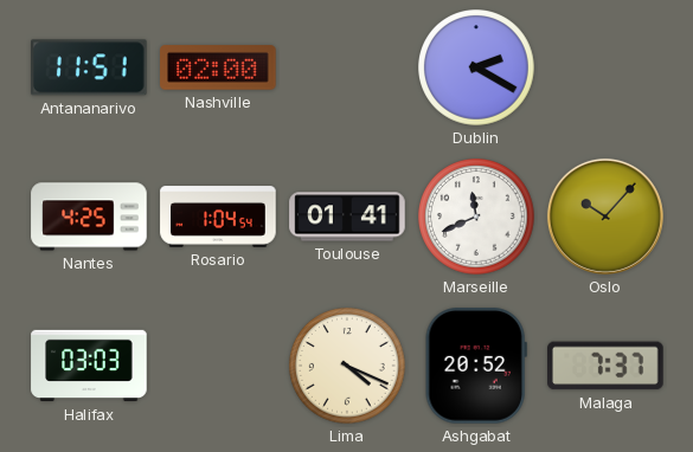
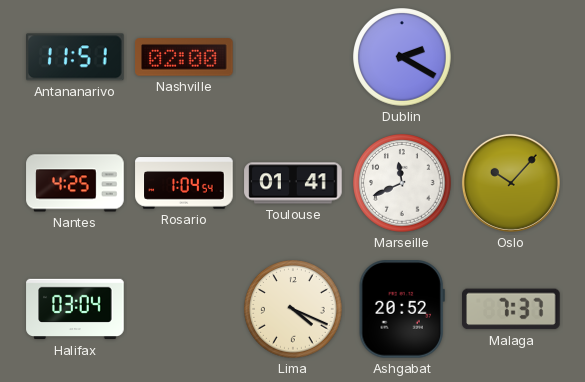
Halifax: 03:03 -> 03:04
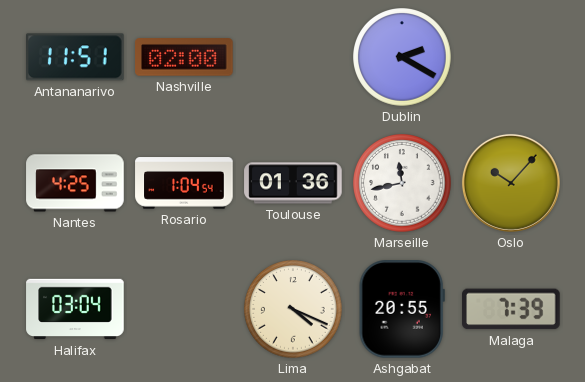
Toulouse: 01:41 -> 01:36
Marseille: 11:41 -> 11:43
Ashgabat: 20:52 -> 20:55
Malaga: 7:37 -> 7:39
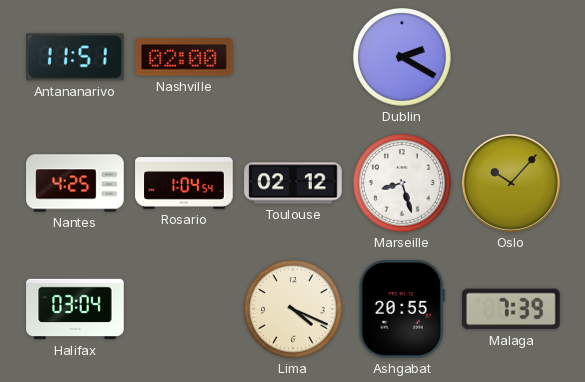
Toulouse: 01:36 -> 02:12
Marseille: 11:43 -> 8:27
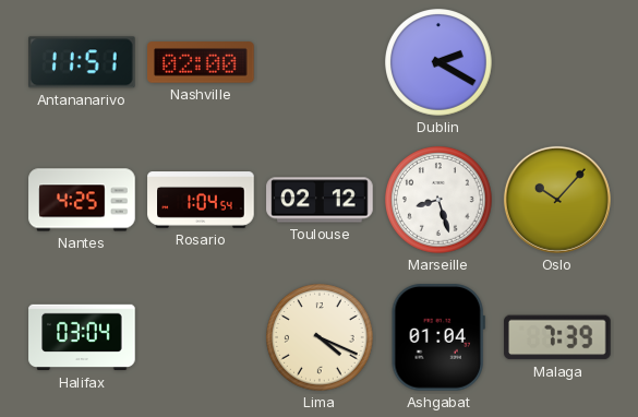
Ashgabat: 20:55 -> 01:04
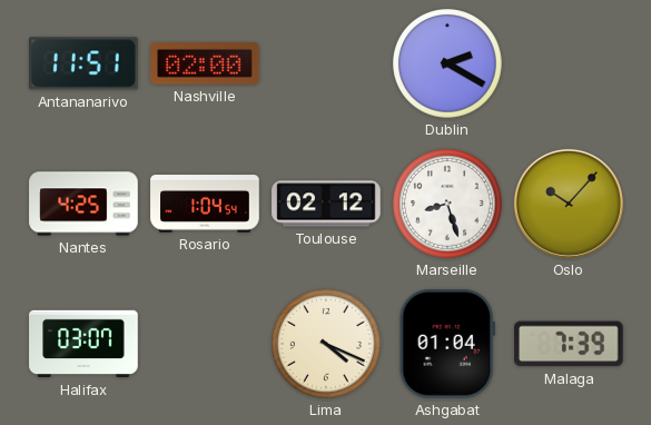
Halifax: 03:04 -> 03:07
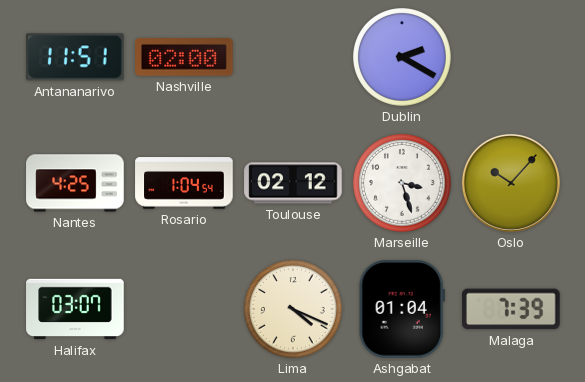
Marseille: 8:27 -> 3:27
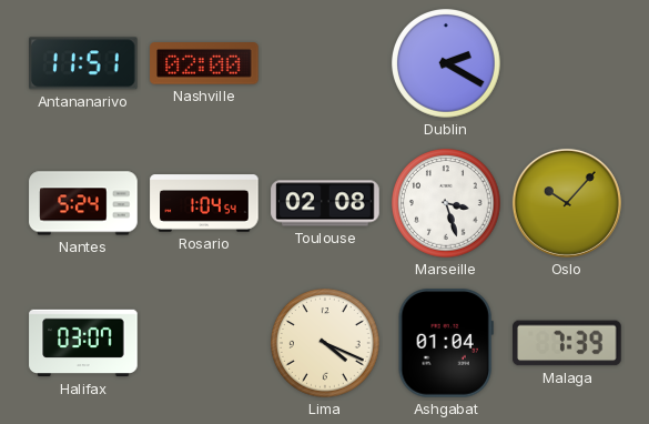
Nantes: 4:25 -> 5:24
Toulouse: 02:12 -> 02:08
